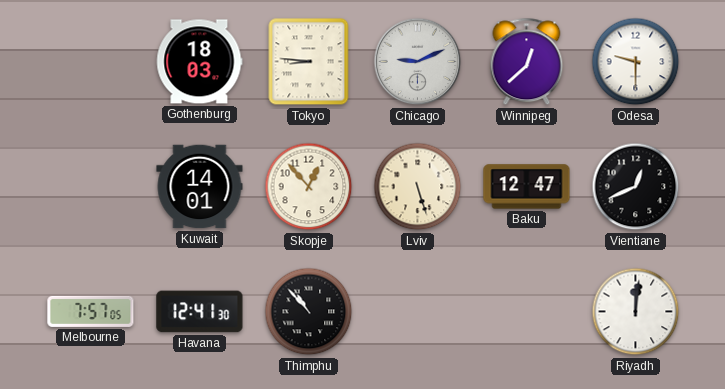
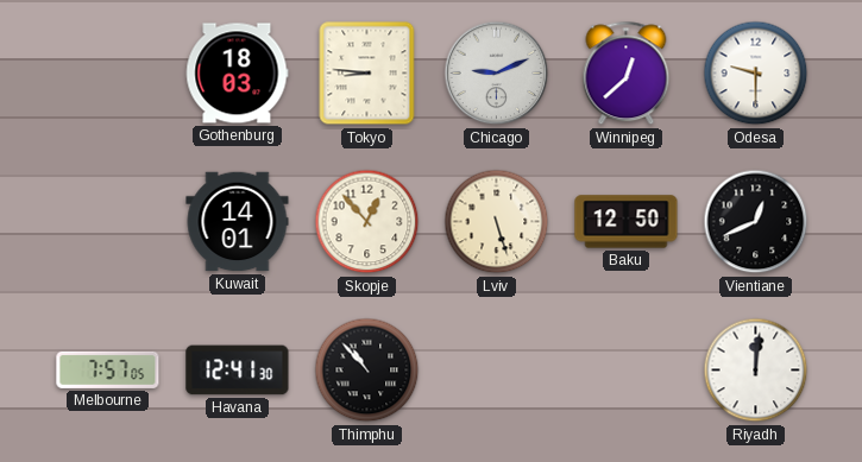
Baku: 12:47 -> 12:50
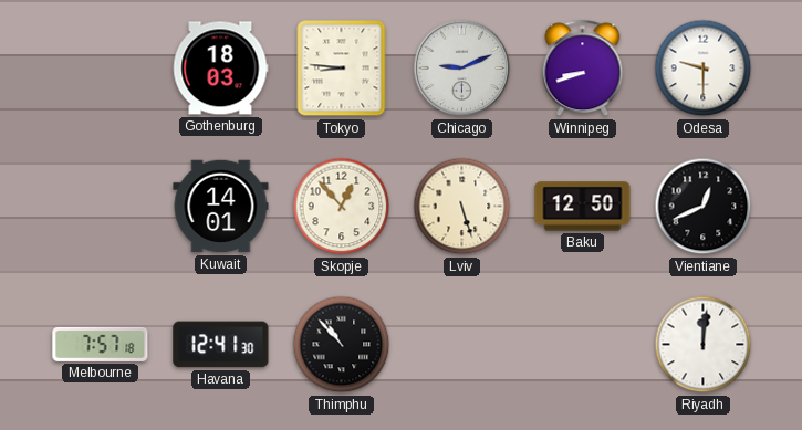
Winnipeg: 12:38 -> 8:42
Melbourne: 7:57:05 -> 7:57:18
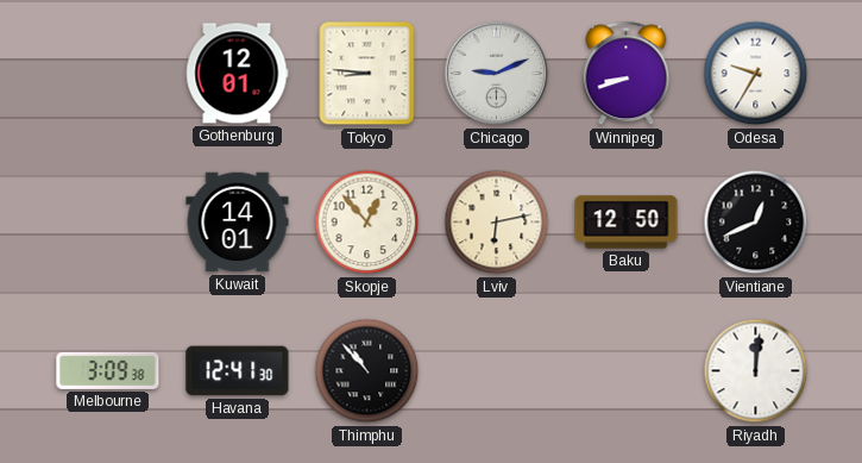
Gothenburg: 18:03 -> 12:01
Odesa: 9:30 -> 9:35
Lviv: 5:27 -> 6:13
Melbourne: 7:57 -> 3:09
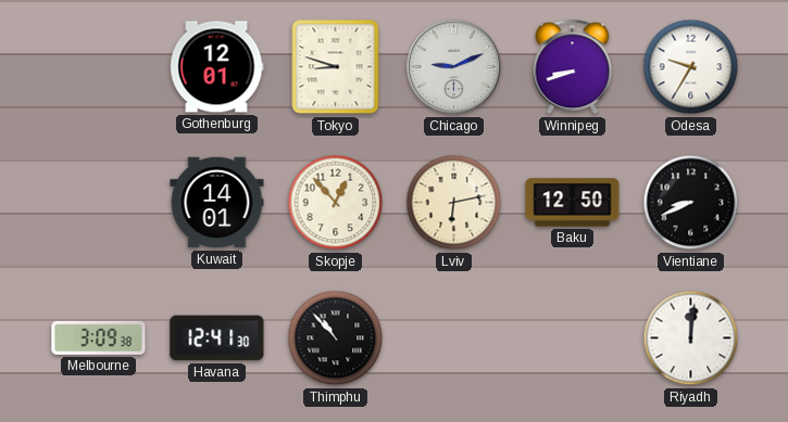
Tokyo: 8:46 -> 8:48
Vientiane: 12:41 -> 8:41
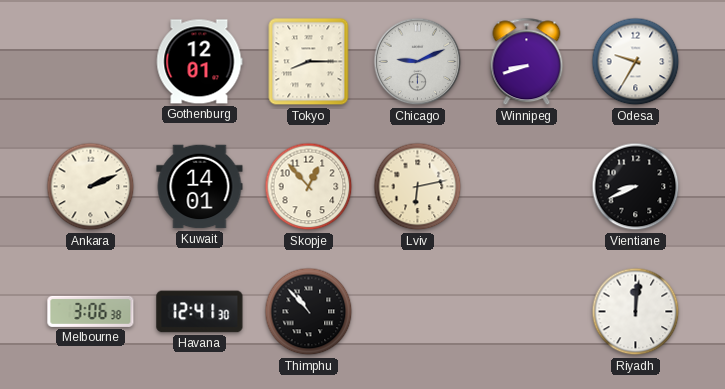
Tokyo: 8:48 -> 8:15
Ankara: none -> 2:11
Baku: 12:50 -> none
Melbourne: 3:09 -> 3:06
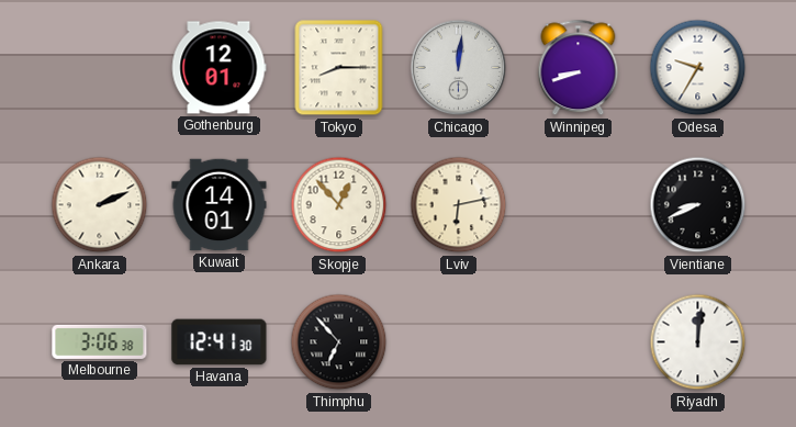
Chicago: 9:11 -> 12:01
Thimphu: 10:53 -> 6:53
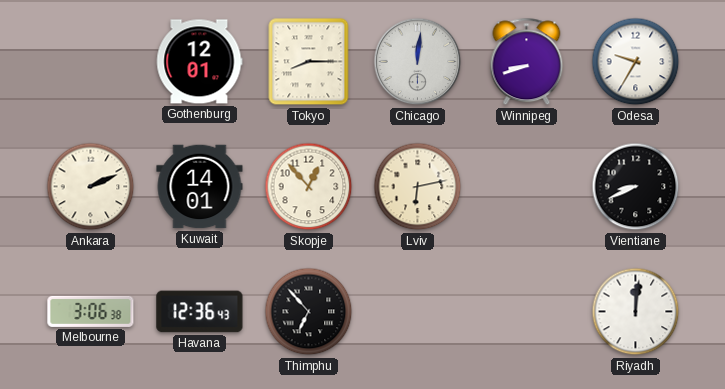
Havana: 12:41 -> 12:36
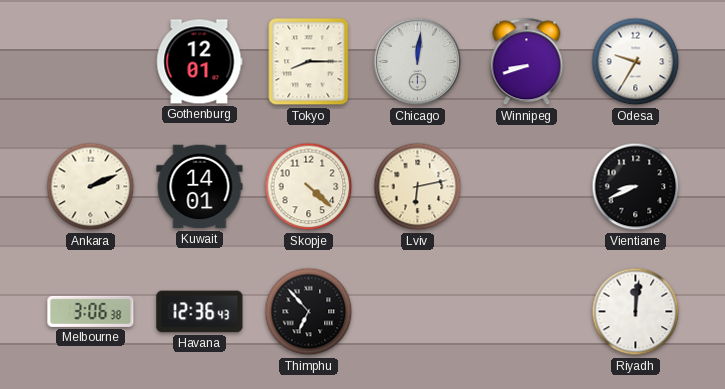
Skopje: 12:53 -> 4:22
